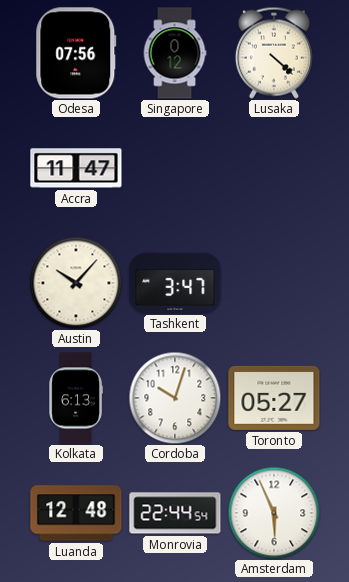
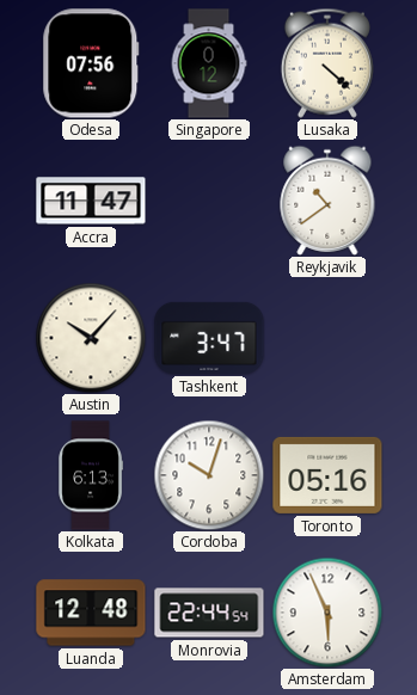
Reykjavik: none -> 10:39
Toronto: 05:27 -> 05:16
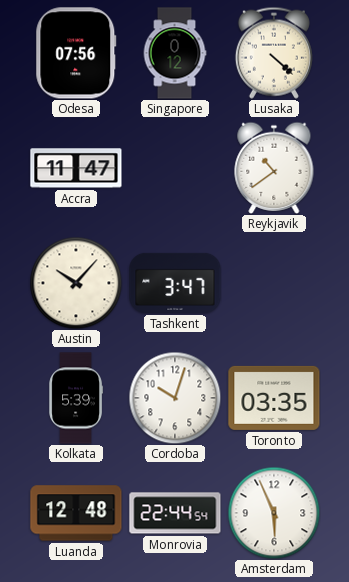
Kolkata: 6:13 -> 5:39
Toronto: 05:16 -> 03:35
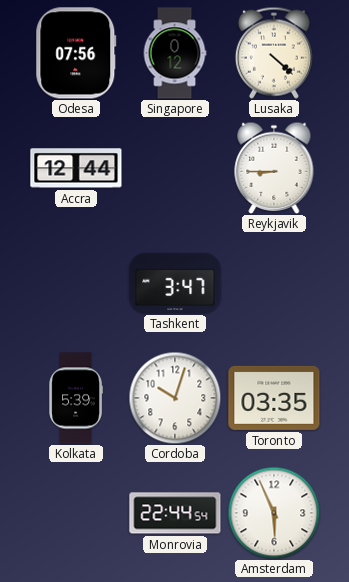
Accra: 11:47 -> 12:44
Reykjavik: 10:39 -> 8:45
Austin: 10:07 -> none
Luanda: 12:48 -> none
